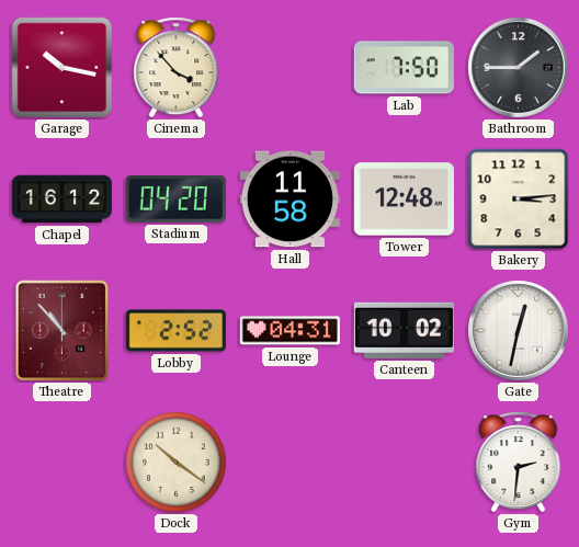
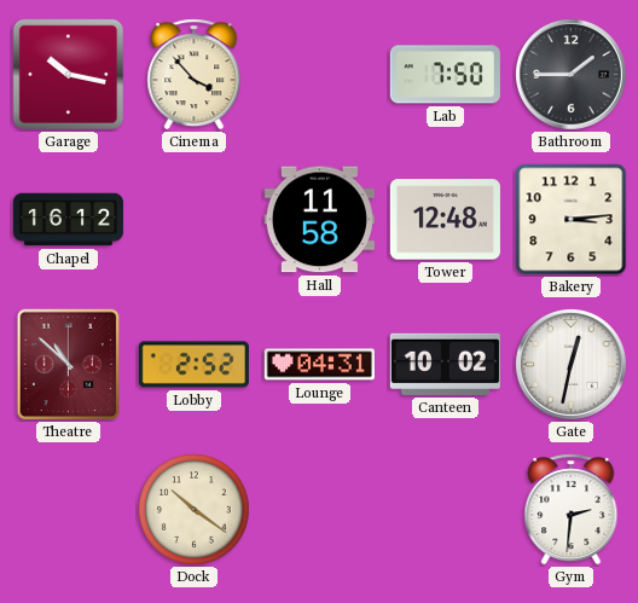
Stadium: 04:20 -> none
Theatre: 10:53 -> 10:52
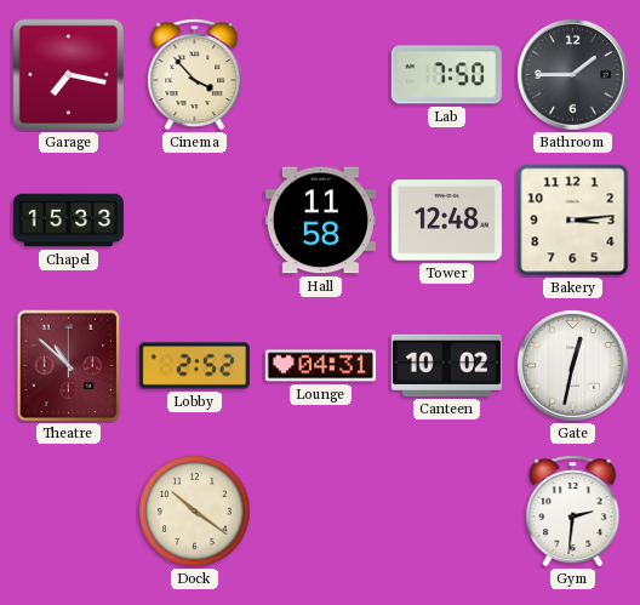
Garage: 10:17 -> 7:17
Chapel: 16:12 -> 15:33
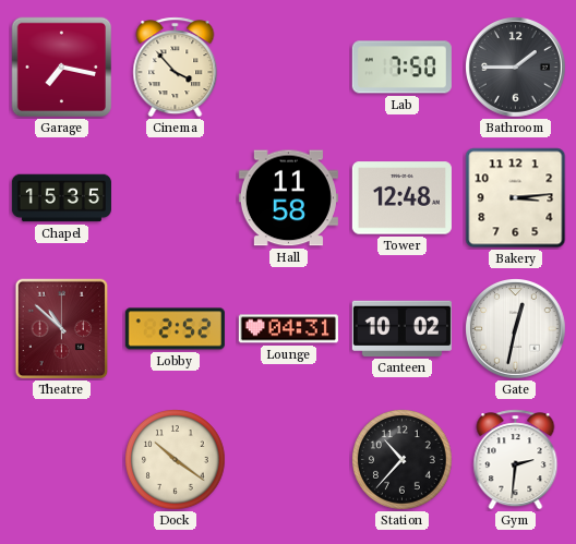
Chapel: 15:33 -> 15:35
Station: none -> 10:37
